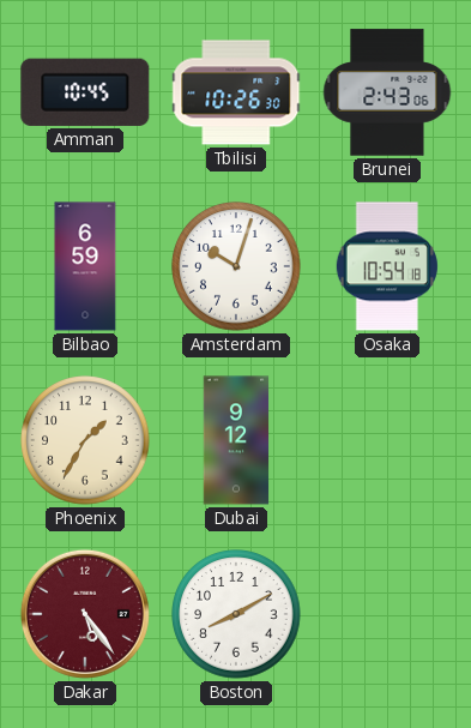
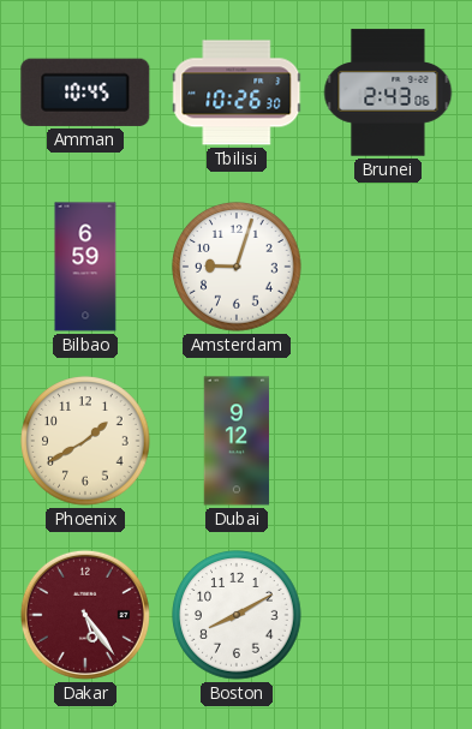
Amsterdam: 10:03 -> 9:03
Osaka: 10:54 -> none
Phoenix: 1:35 -> 1:40
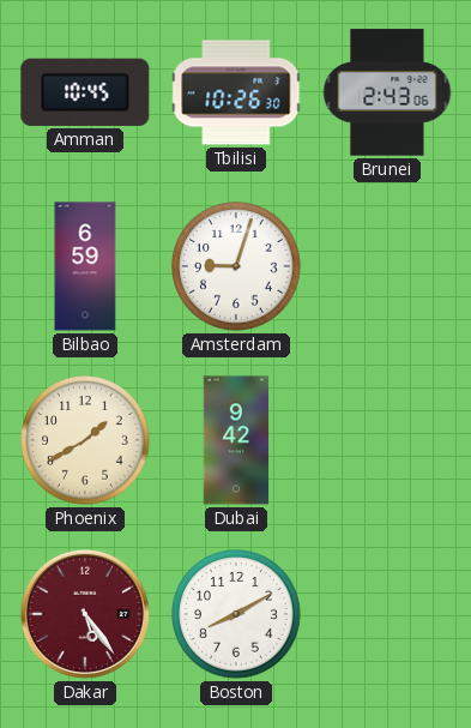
Dubai: 9:12 -> 9:42
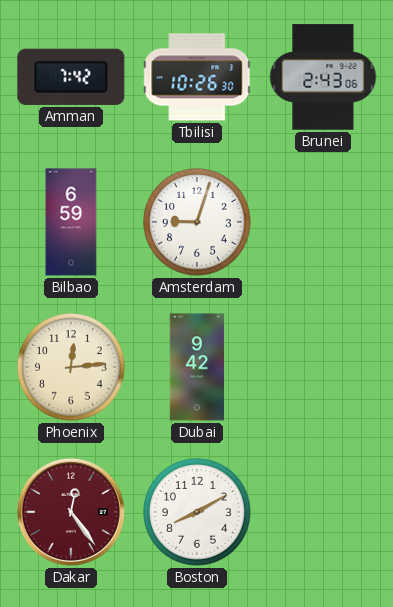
Amman: 10:45 -> 7:42
Phoenix: 1:40 -> 12:14
Dakar: 5:24 -> 12:24
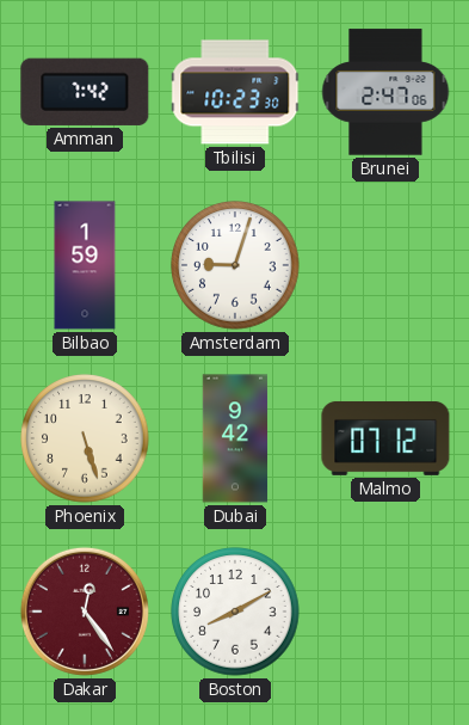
Tbilisi: 10:26 -> 10:23
Brunei: 2:43 -> 2:47
Bilbao: 6:59 -> 1:59
Phoenix: 12:14 -> 5:27
Malmo: none -> 07:12
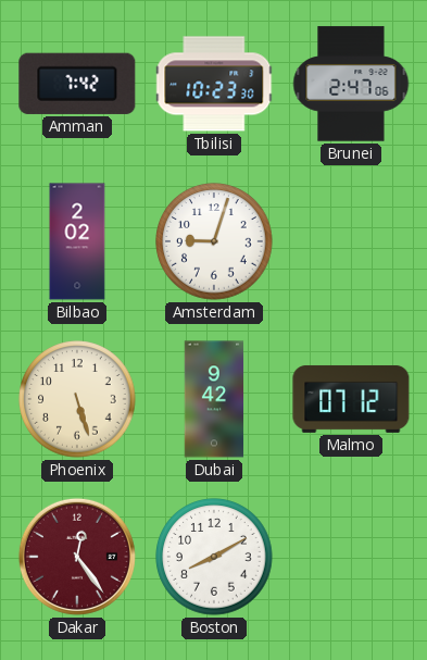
Bilbao: 1:59 -> 2:02
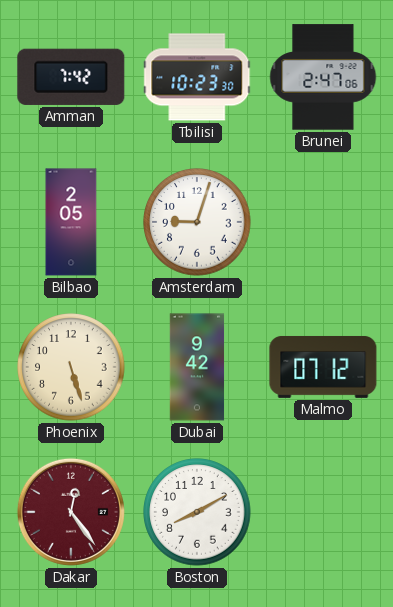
Bilbao: 2:02 -> 2:05
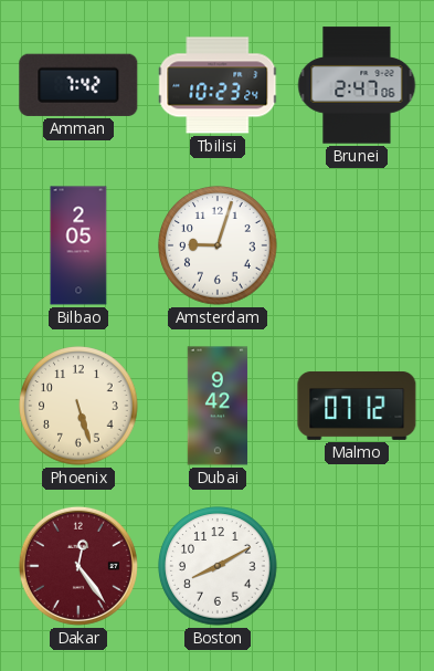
Tbilisi: 10:23:30 -> 10:23:24
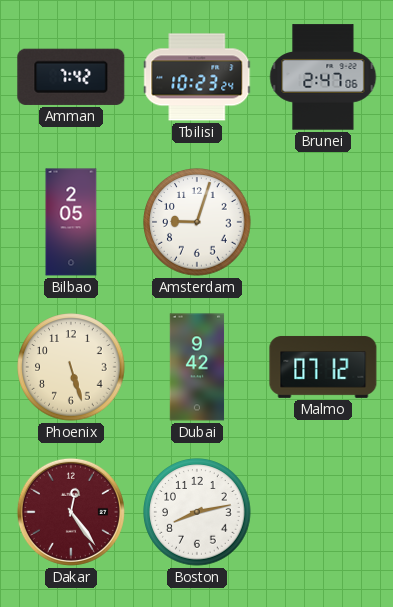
Boston: 8:10 -> 8:13
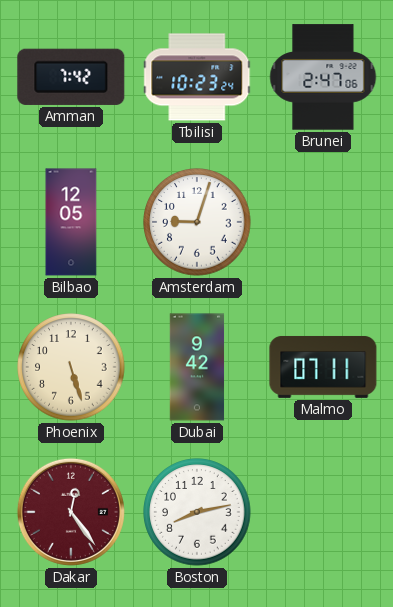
Bilbao: 2:05 -> 12:05
Malmo: 07:12 -> 07:11
